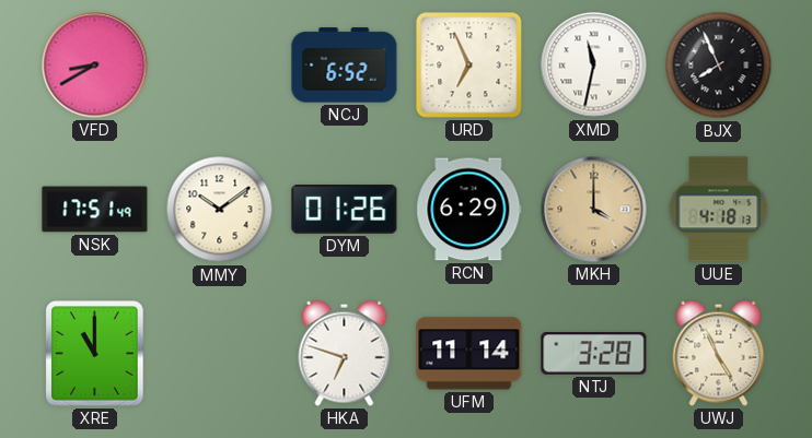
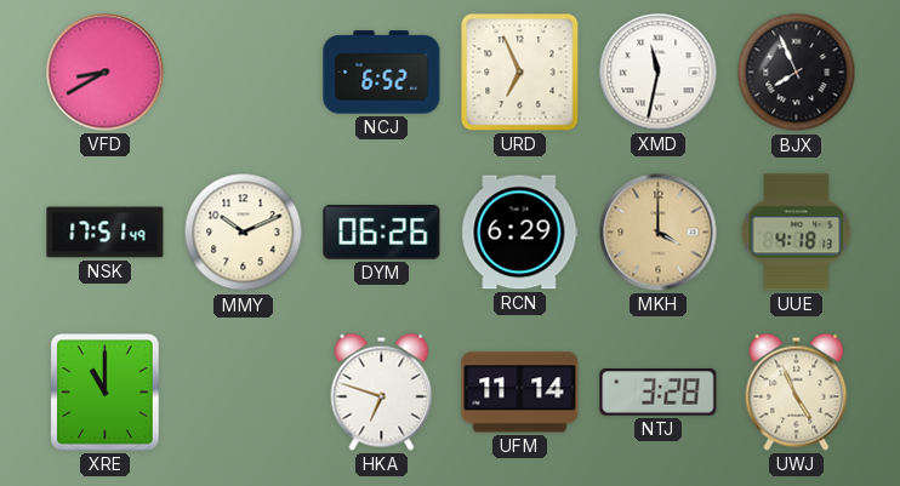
MMY: 10:09 -> 10:11
DYM: 01:26 -> 06:26
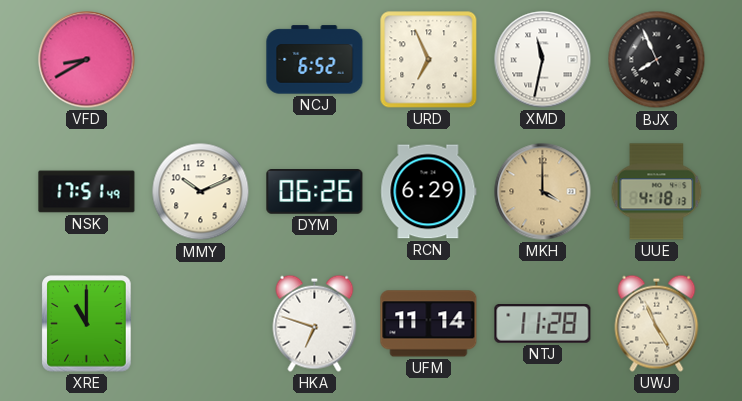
NTJ: 3:28 -> 11:28
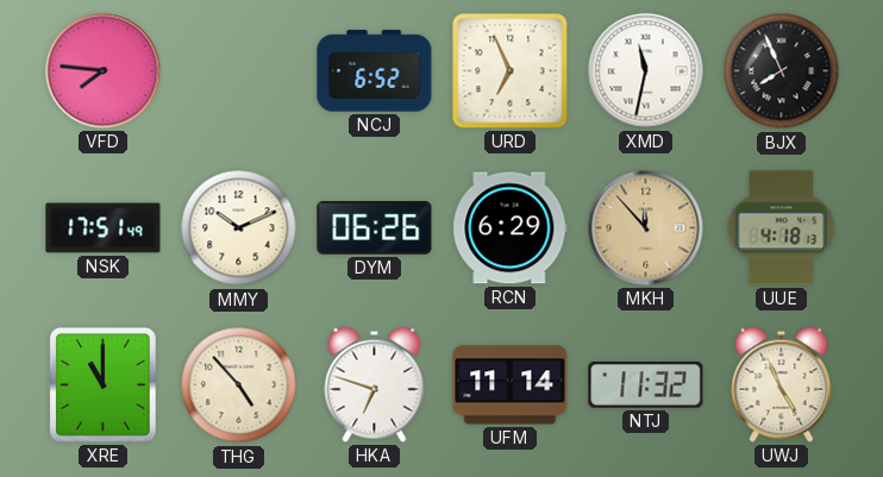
VFD: 8:40 -> 7:46
MKH: 4:00 -> 11:53
THG: none -> 4:53
NTJ: 11:28 -> 11:32
